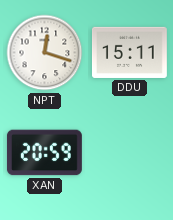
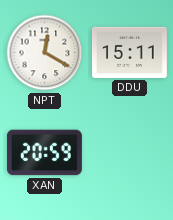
NPT: 12:18 -> 12:20
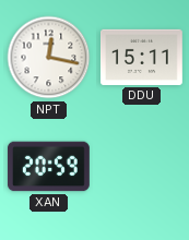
NPT: 12:20 -> 12:17
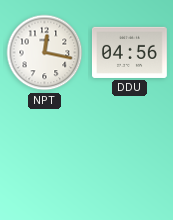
DDU: 15:11 -> 04:56
XAN: 20:59 -> none
